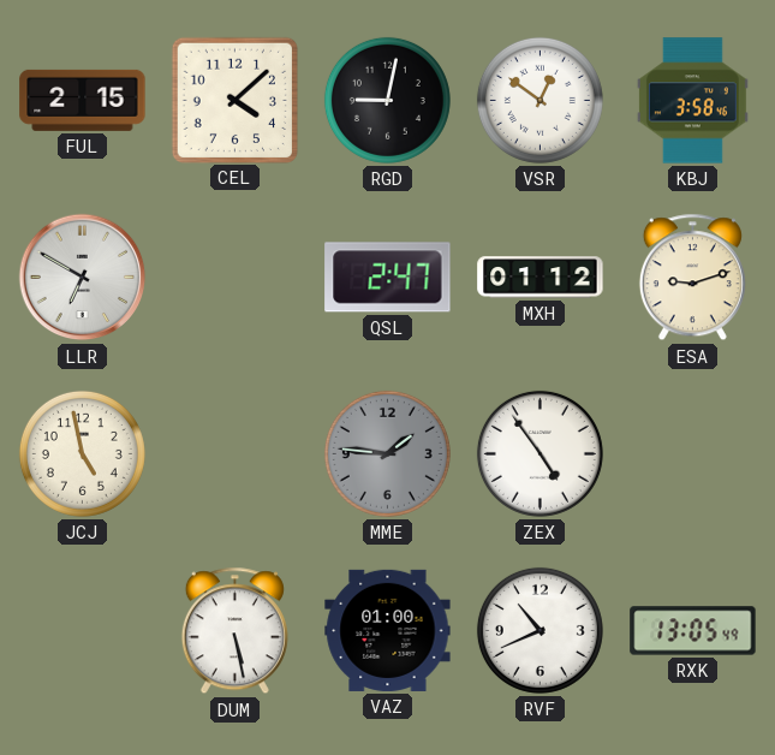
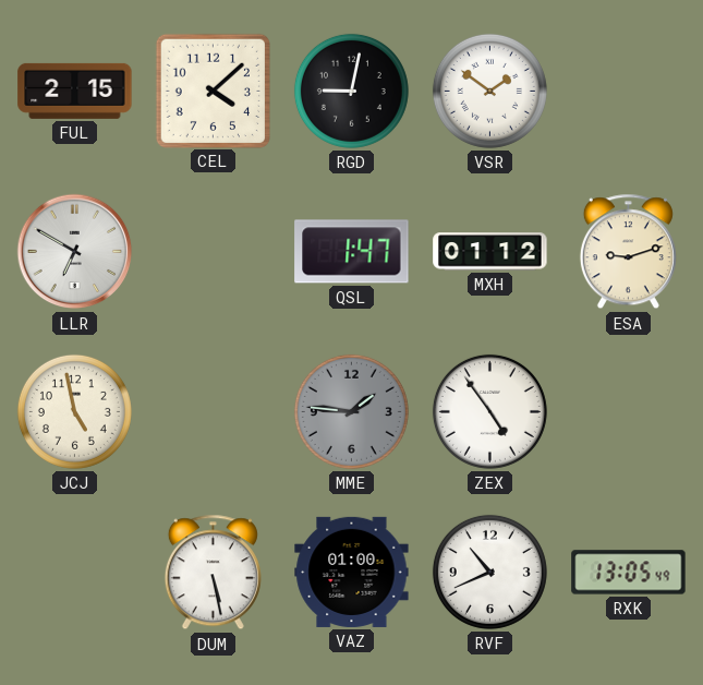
VSR: 12:51 -> 1:51
KBJ: 3:58 -> none
QSL: 2:47 -> 1:47
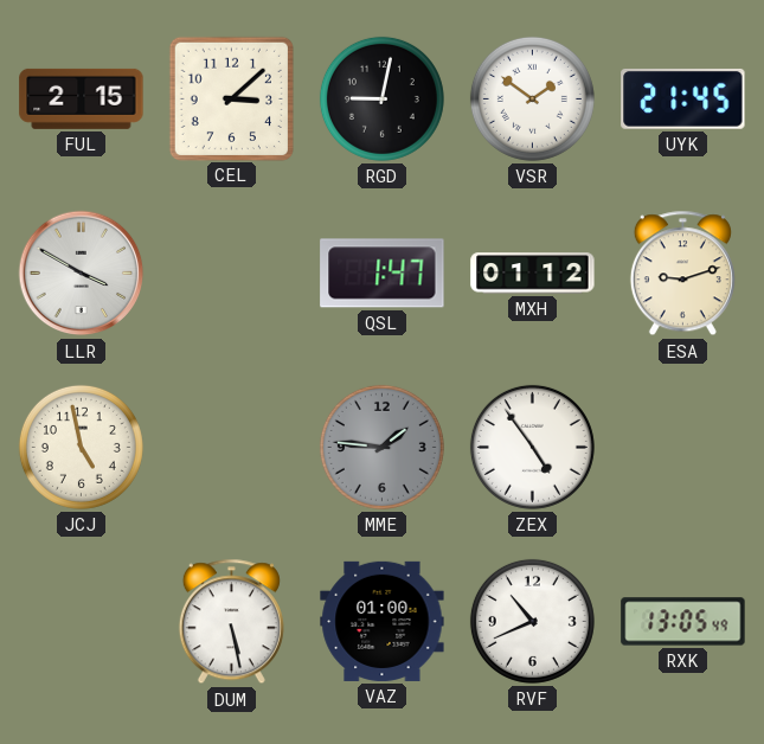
CEL: 4:08 -> 3:08
UYK: none -> 21:45
LLR: 6:50 -> 3:50
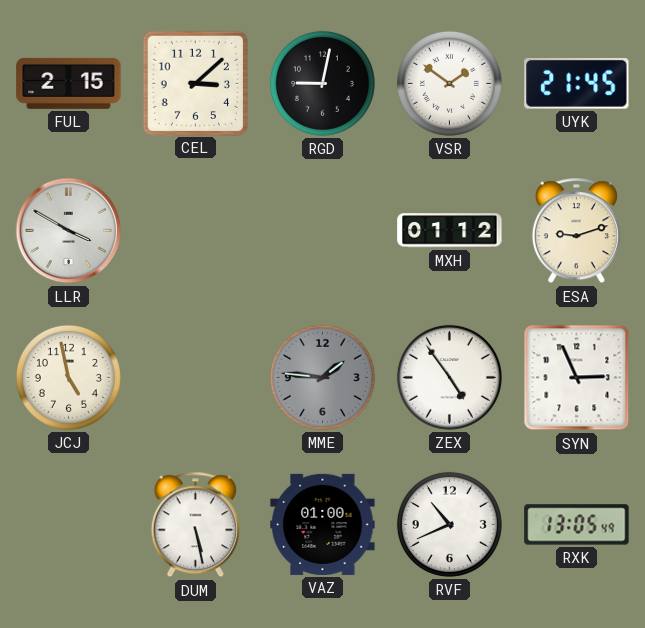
QSL: 1:47 -> none
SYN: none -> 2:56
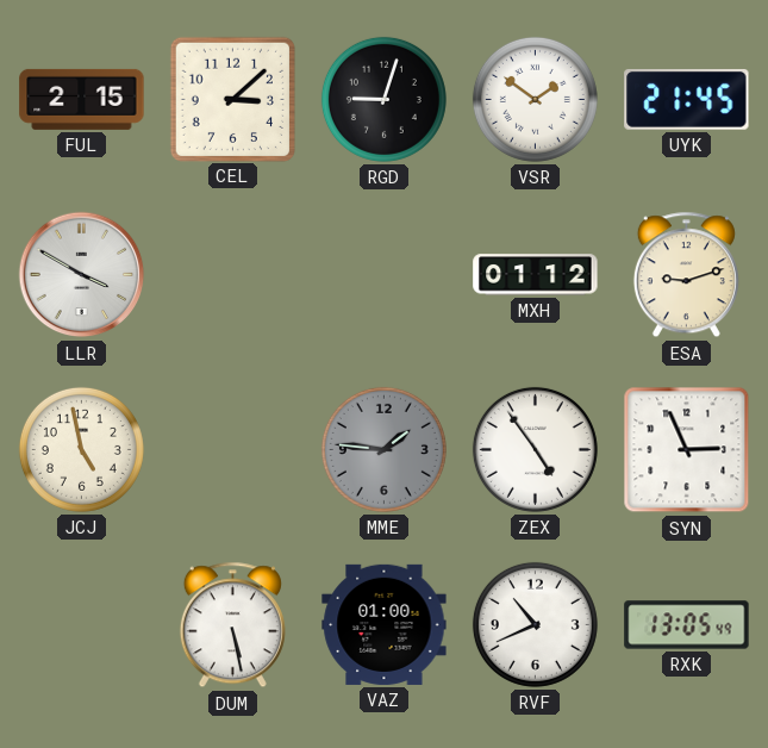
RGD: 9:02 -> 9:03
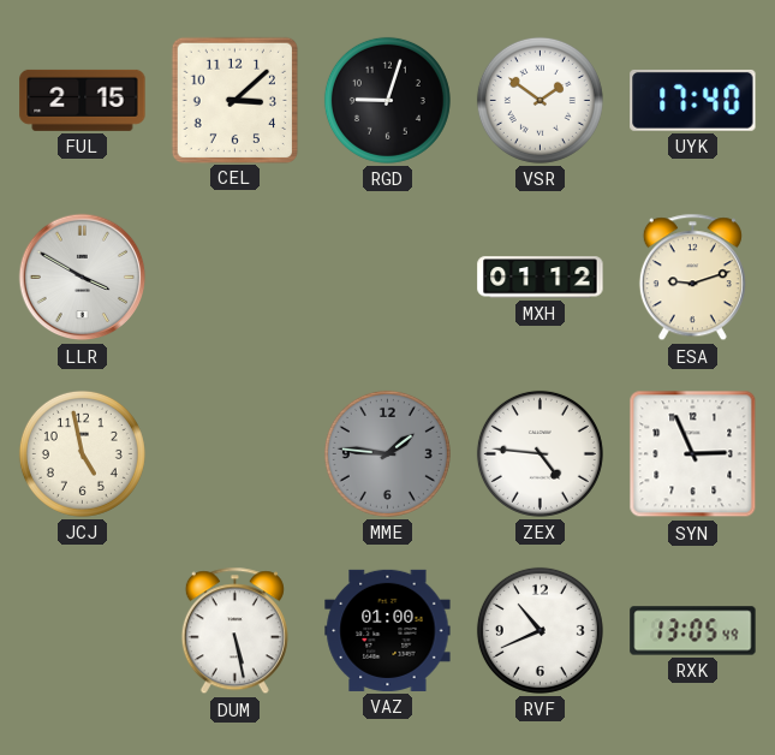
UYK: 21:45 -> 17:40
ZEX: 4:54 -> 4:46
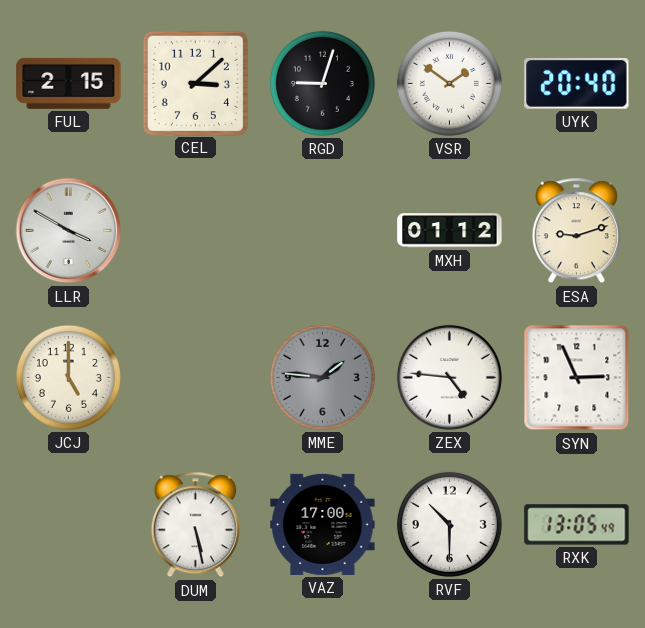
UYK: 17:40 -> 20:40
JCJ: 4:58 -> 5:00
VAZ: 01:00 -> 17:00
RVF: 10:41 -> 10:30
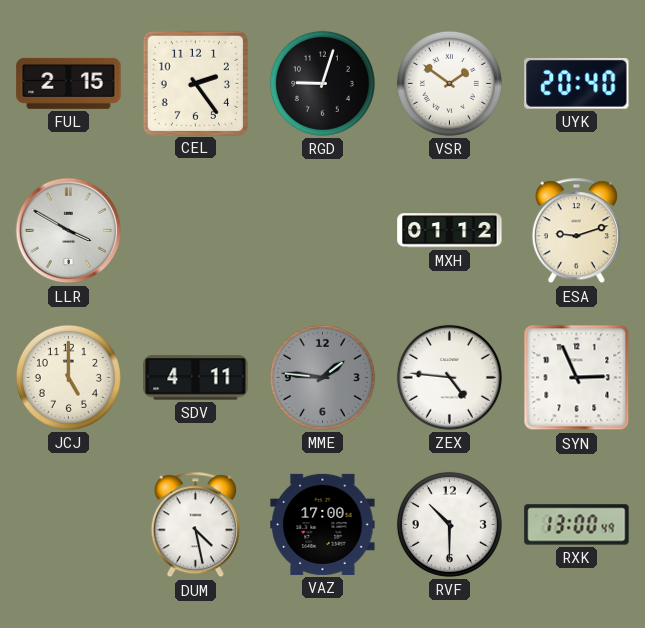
CEL: 3:08 -> 2:24
SDV: none -> 4:11
DUM: 5:28 -> 4:28
RXK: 13:05 -> 13:00
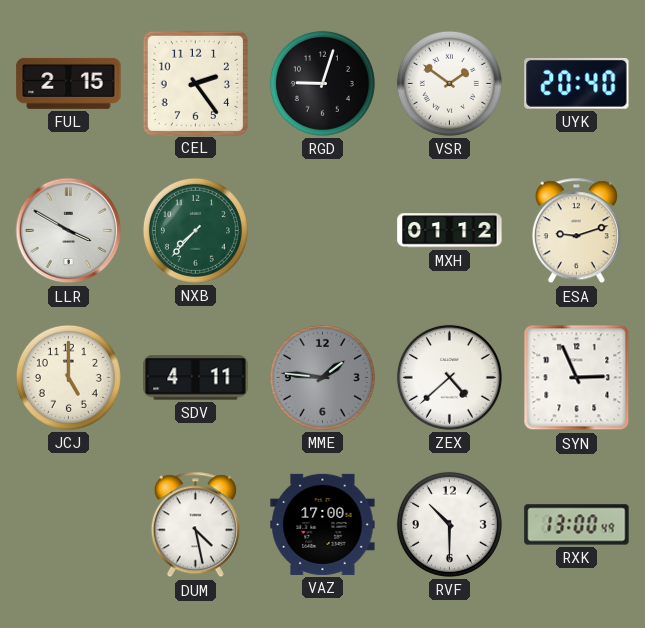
NXB: none -> 7:37
ZEX: 4:46 -> 4:38
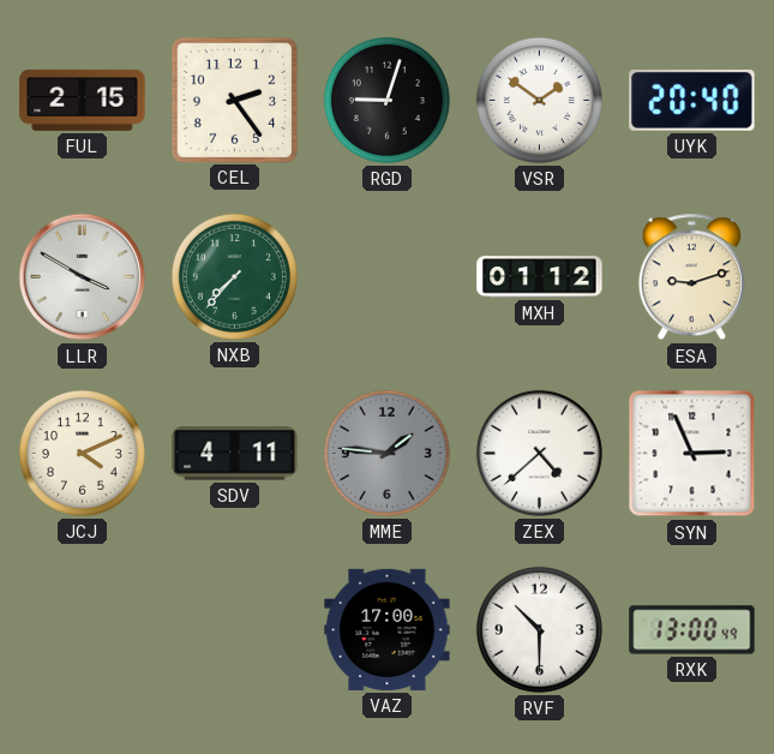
JCJ: 5:00 -> 4:11
DUM: 4:28 -> none
